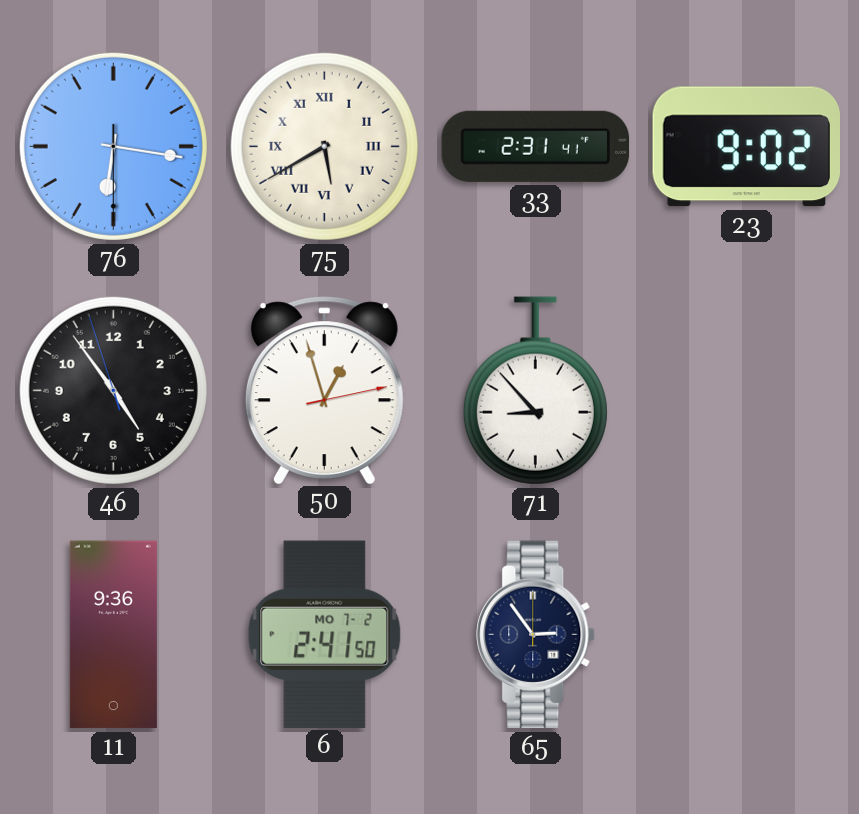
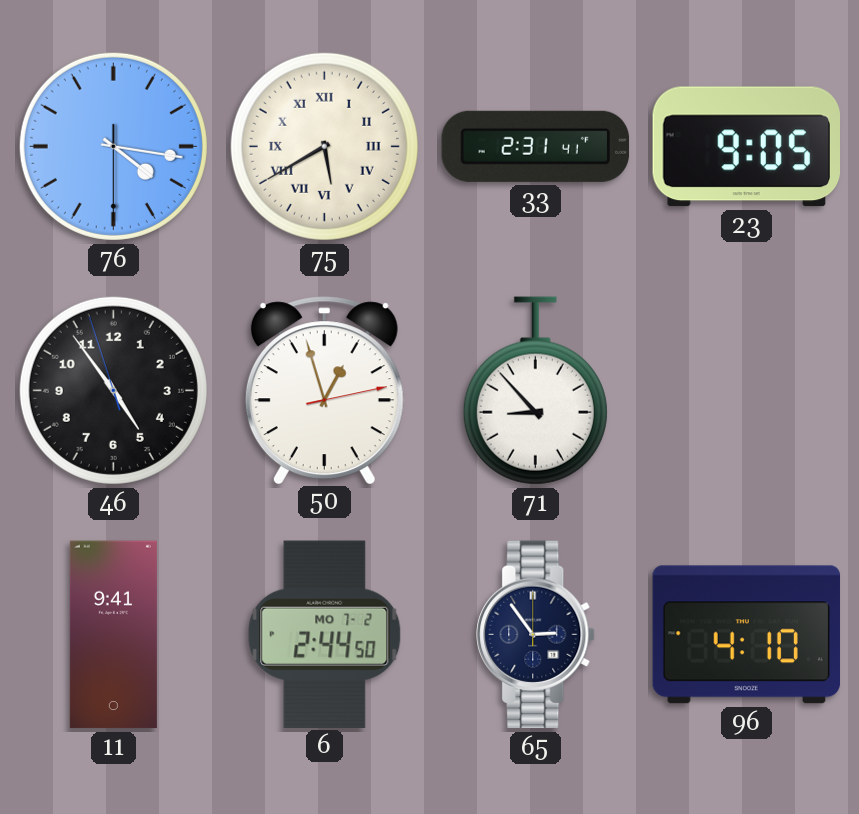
76: 6:16 -> 4:16
23: 9:02 -> 9:05
11: 9:36 -> 9:41
6: 2:41 -> 2:44
96: none -> 4:10
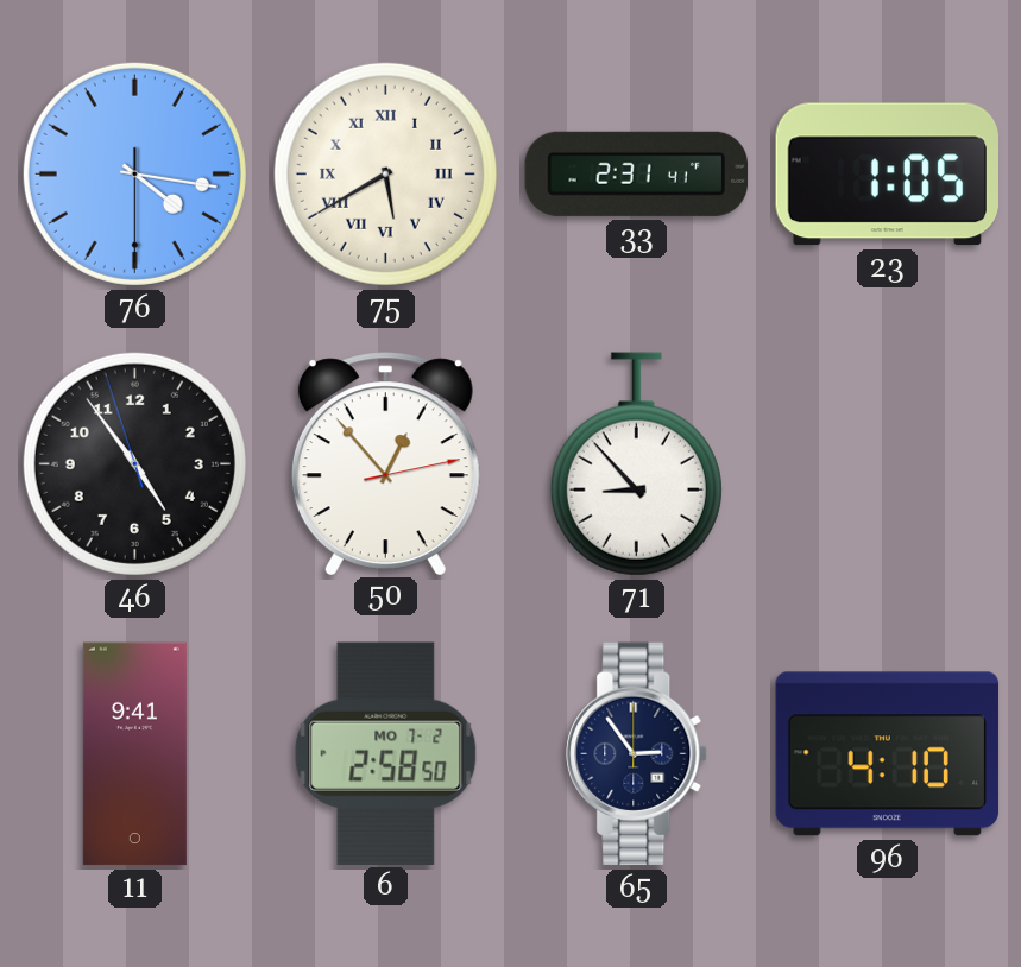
23: 9:05 -> 1:05
50: 12:57 -> 12:53
6: 2:44 -> 2:58
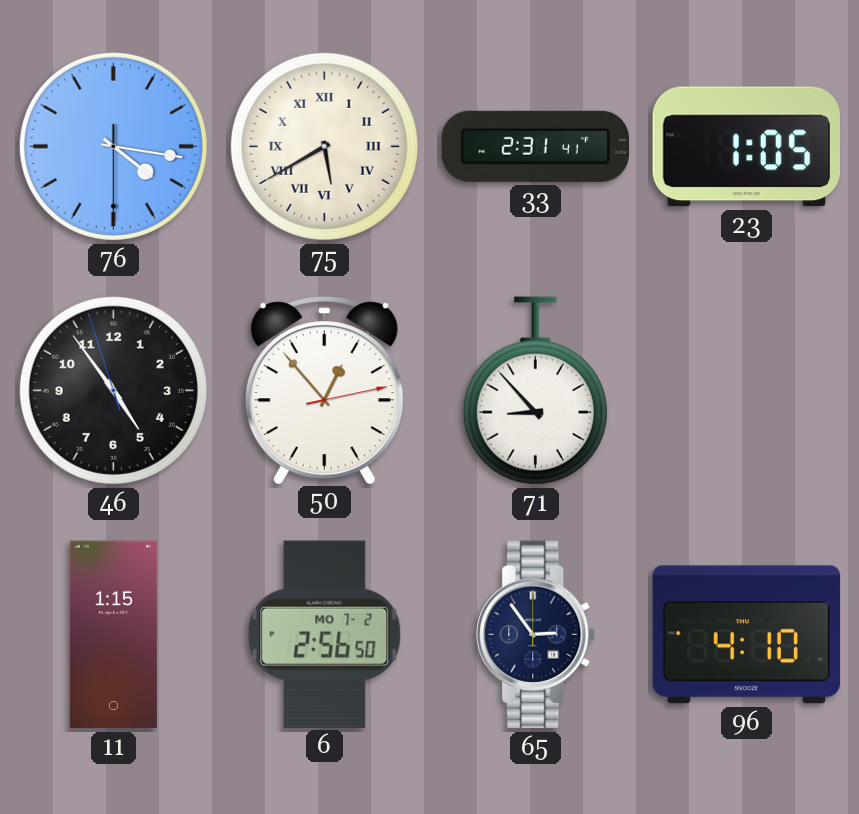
11: 9:41 -> 1:15
6: 2:58 -> 2:56
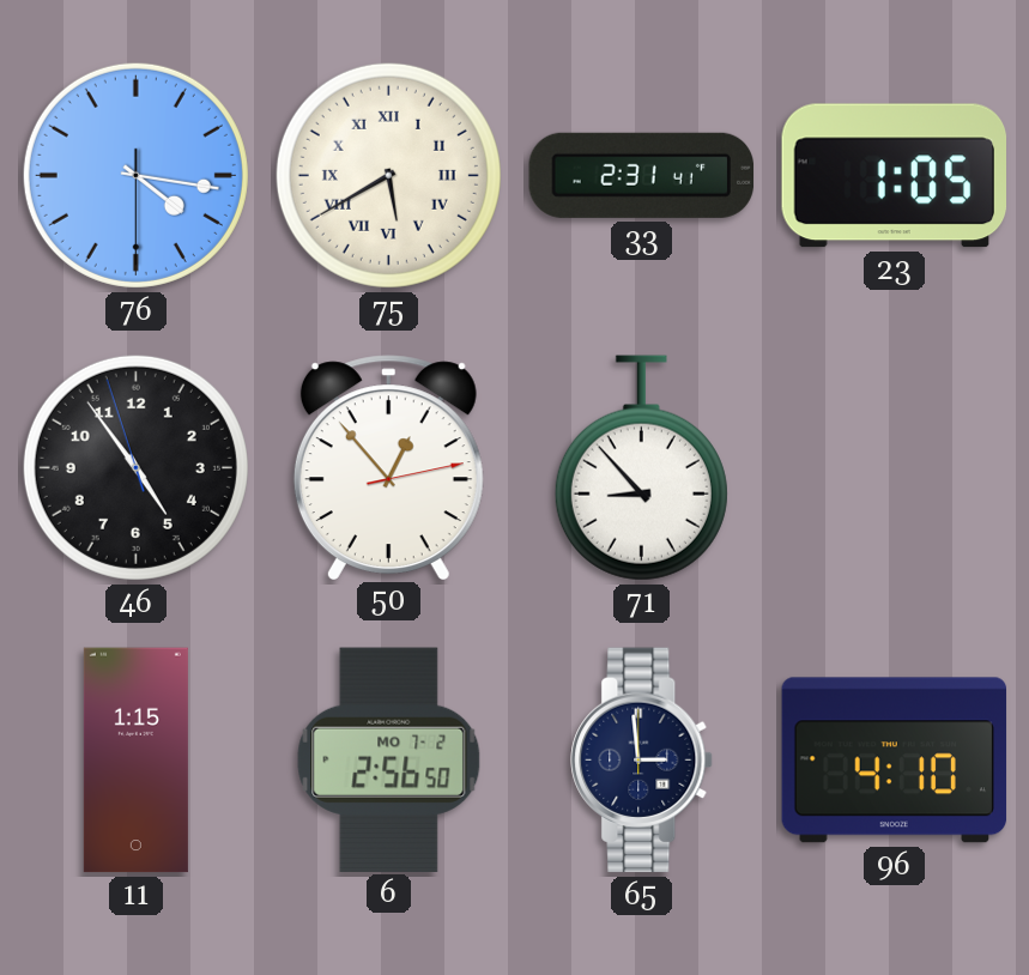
65: 2:54 -> 2:59
